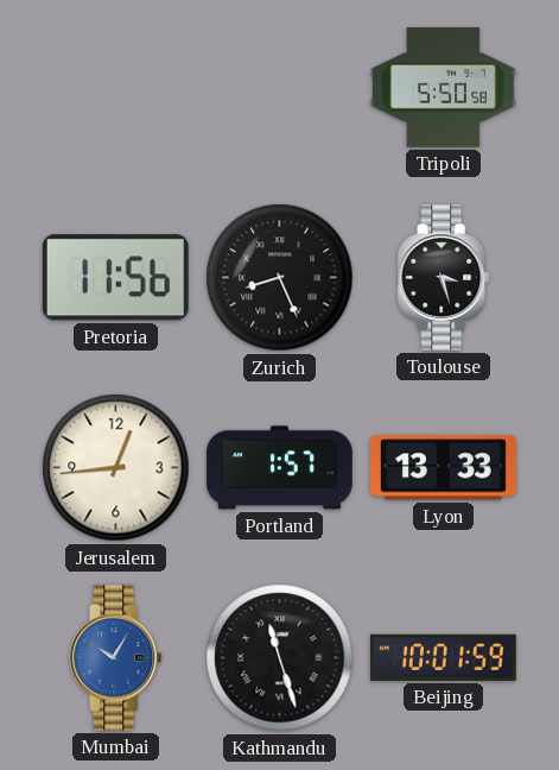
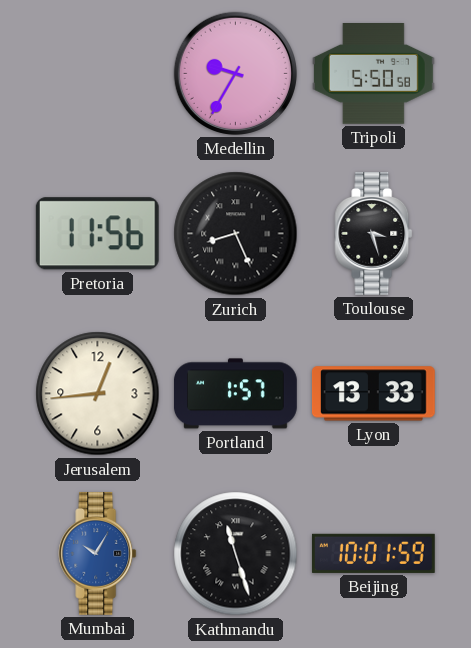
Medellin: none -> 9:35
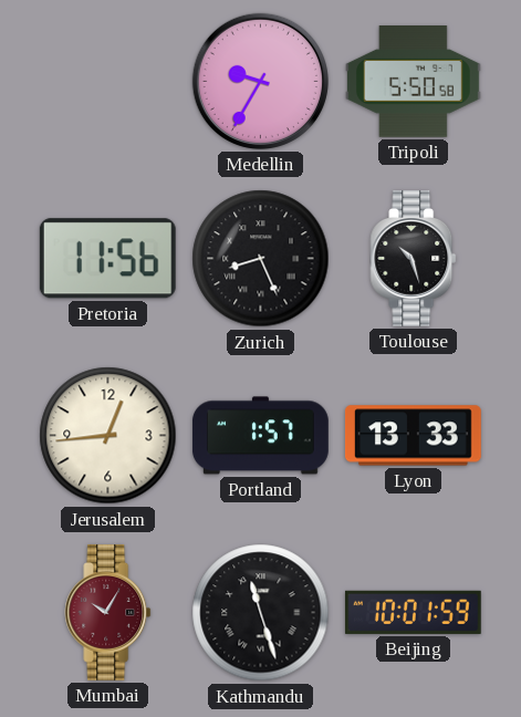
Toulouse: 3:27 -> 10:27
Mumbai dial: blue -> burgundy
